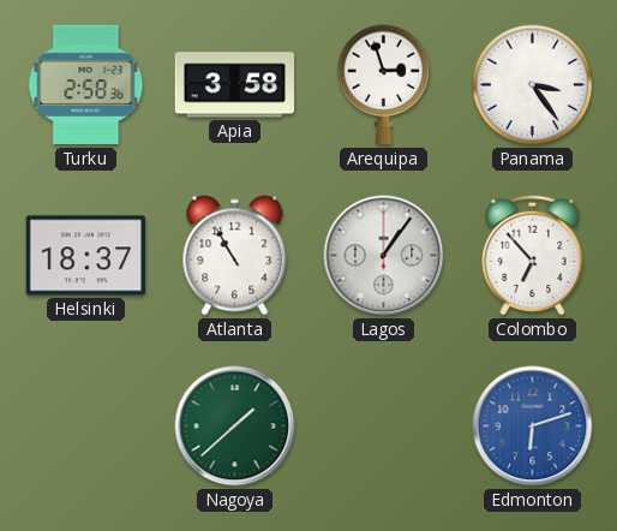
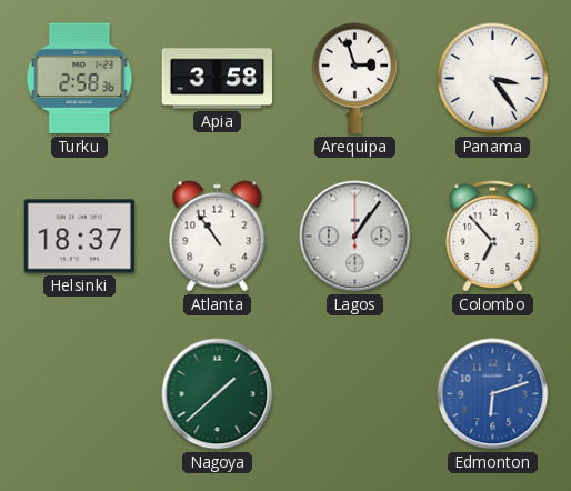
Atlanta: 10:55 -> 10:54
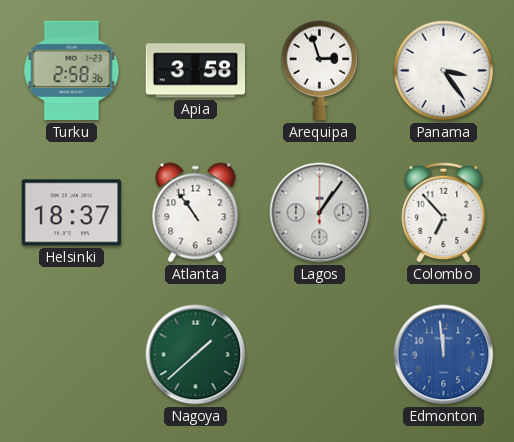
Edmonton: 6:12 -> 11:59
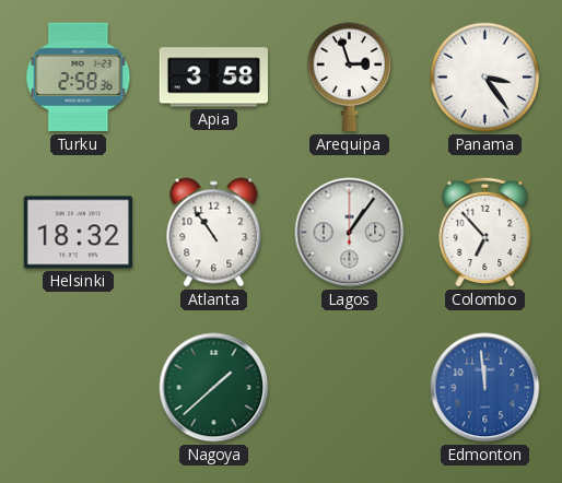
Helsinki: 18:37 -> 18:32
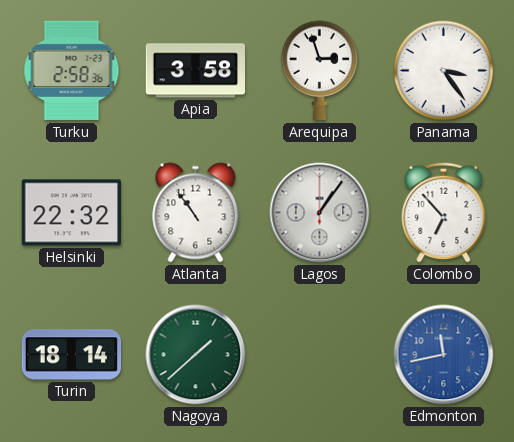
Helsinki: 18:32 -> 22:32
Turin: none -> 18:14
Edmonton: 11:59 -> 11:43
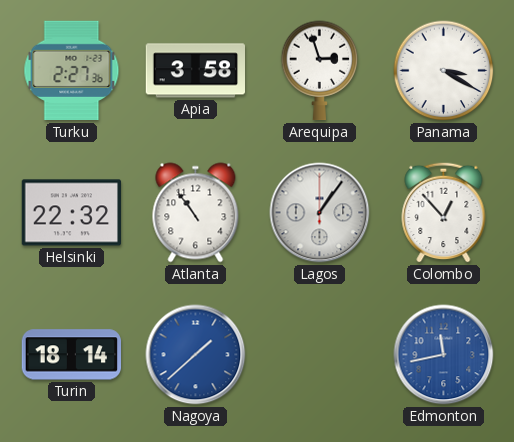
Turku: 2:58 -> 2:27
Panama: 3:24 -> 3:20
Colombo: 6:53 -> 12:53
Nagoya dial: green -> blue
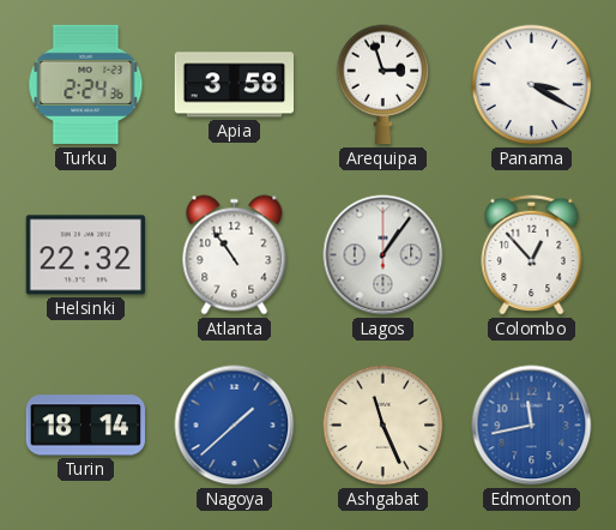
Turku: 2:27 -> 2:24
Ashgabat: none -> 11:26
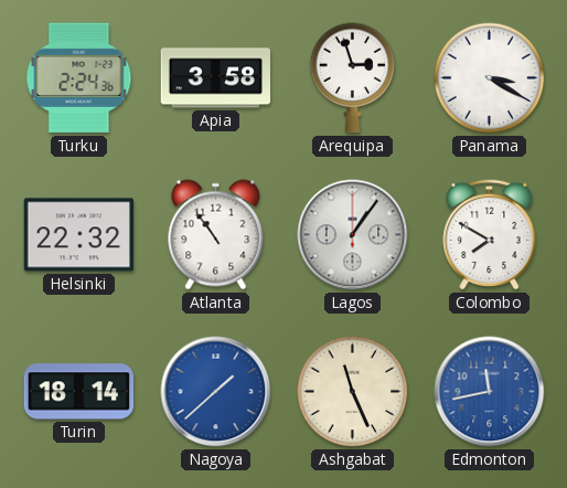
Colombo: 12:53 -> 7:50
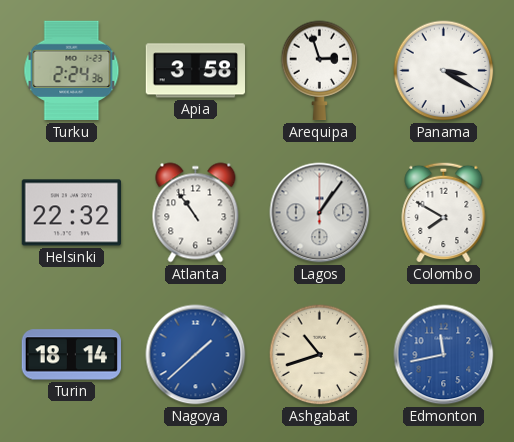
Ashgabat: 11:26 -> 10:42
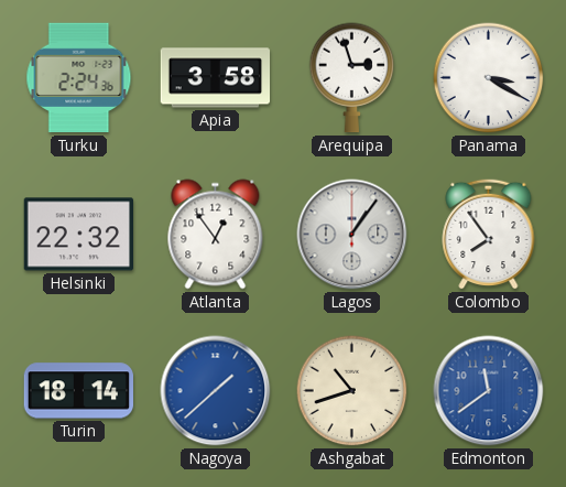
Atlanta: 10:54 -> 12:54
Colombo: 7:50 -> 7:54
Edmonton: 11:43 -> 11:39
